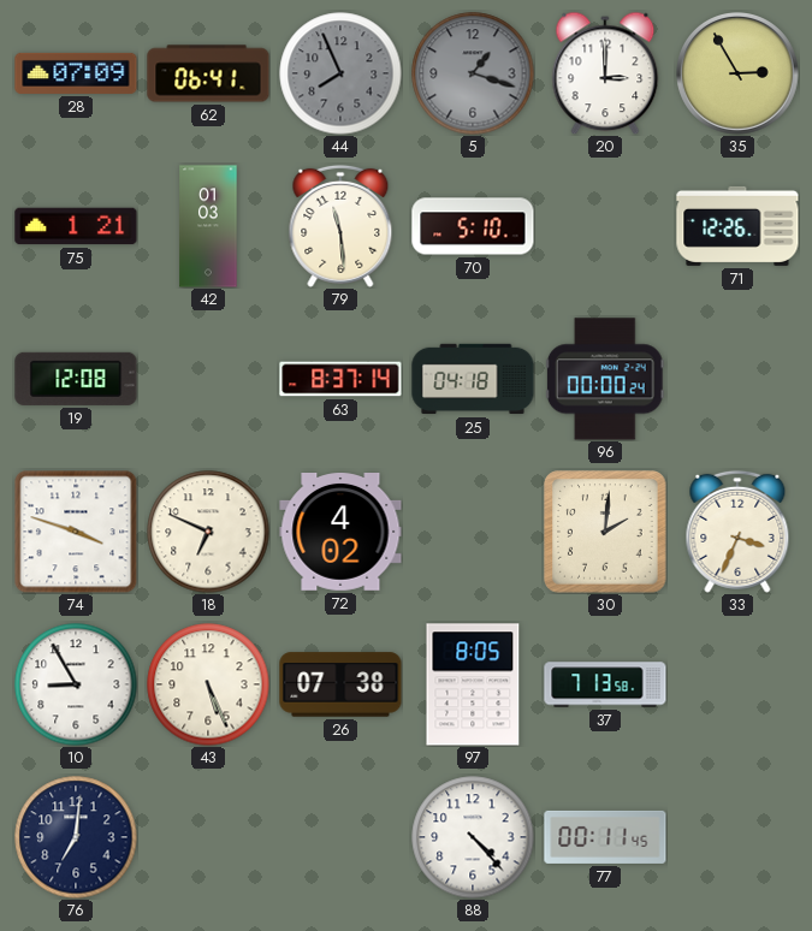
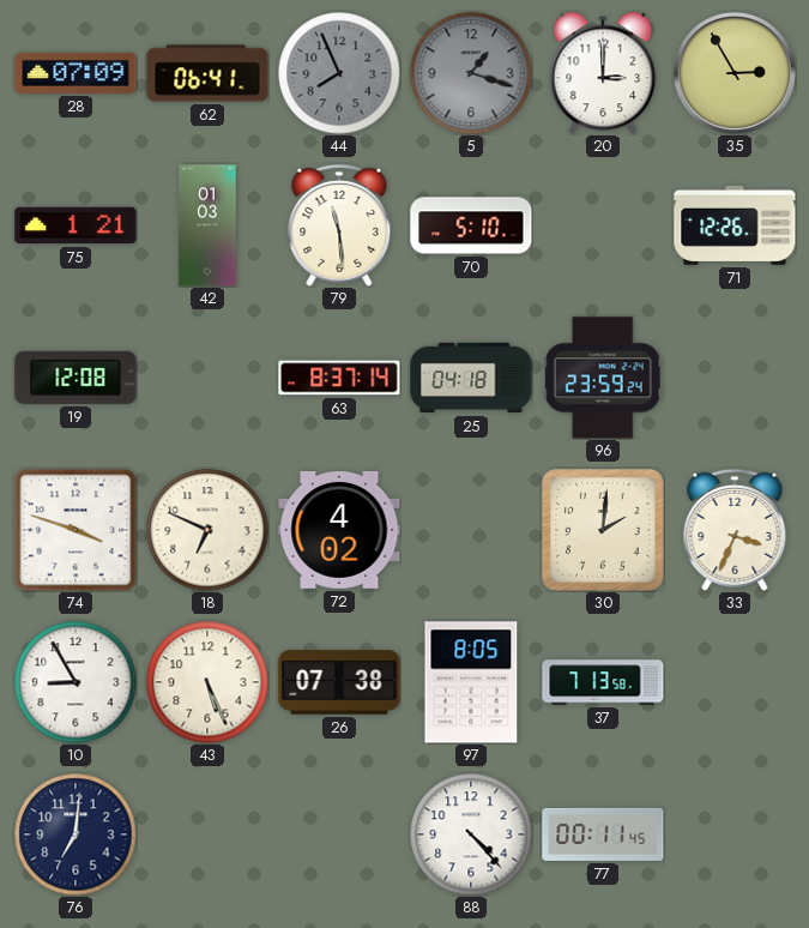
96: 00:00 -> 23:59
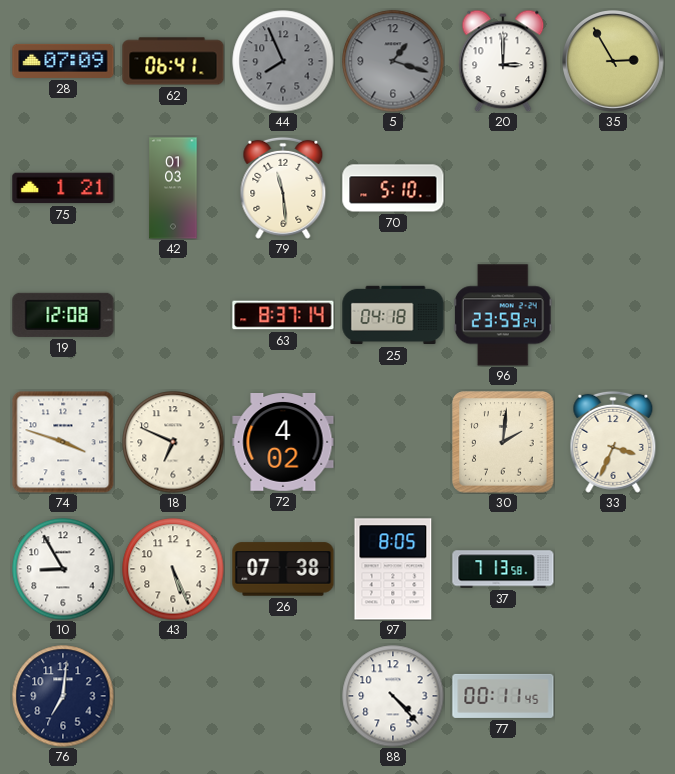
71: 12:26 -> none
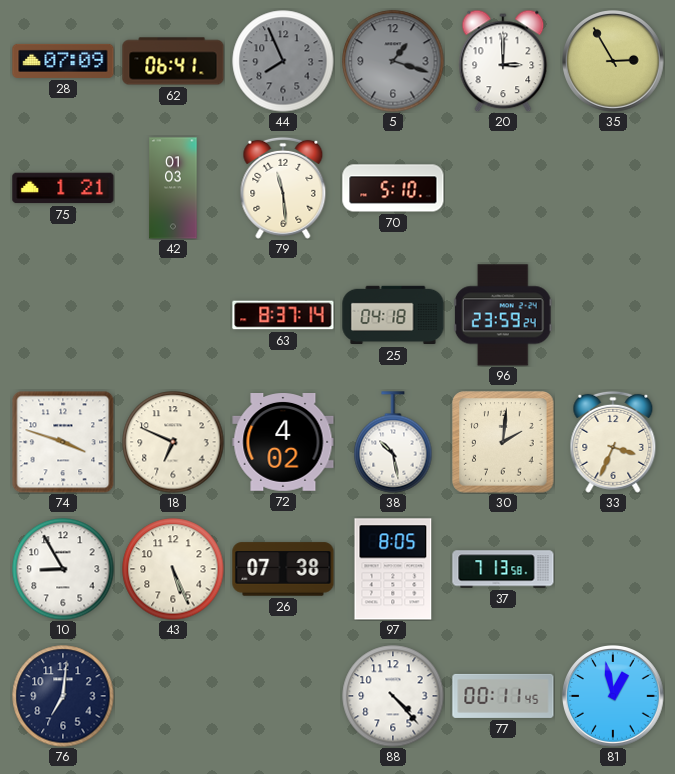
19: 12:08 -> none
38: none -> 10:28
81: none -> 12:58
